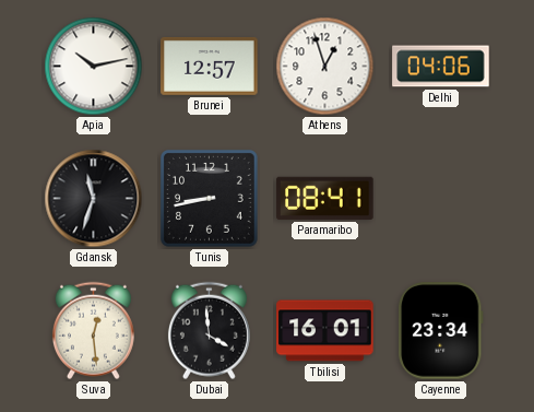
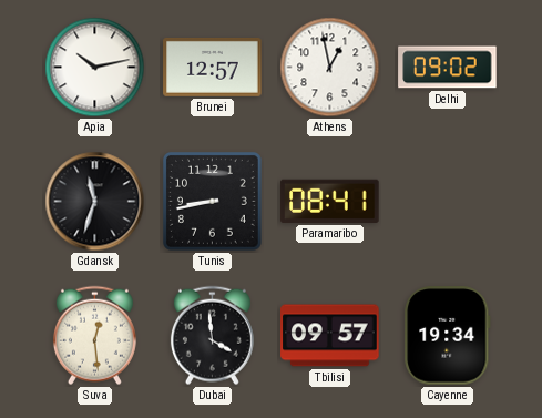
Athens: 12:57 -> 12:58
Delhi: 04:06 -> 09:02
Tbilisi: 16:01 -> 09:57
Cayenne: 23:34 -> 19:34
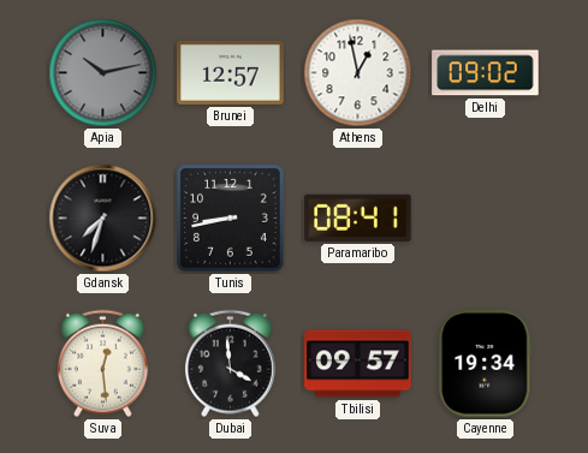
Apia dial: white -> grey
Gdansk: 11:33 -> 7:33
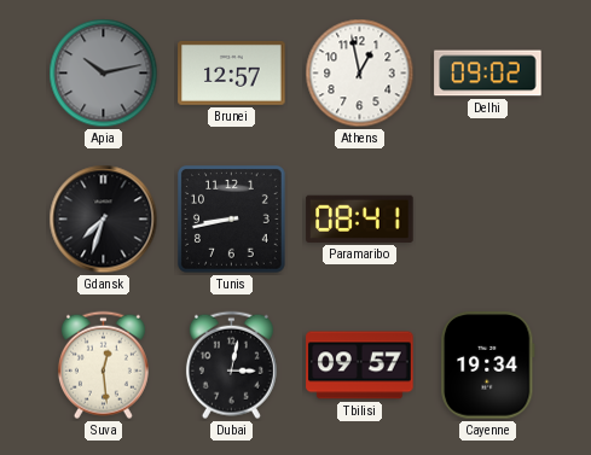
Dubai: 3:59 -> 3:02
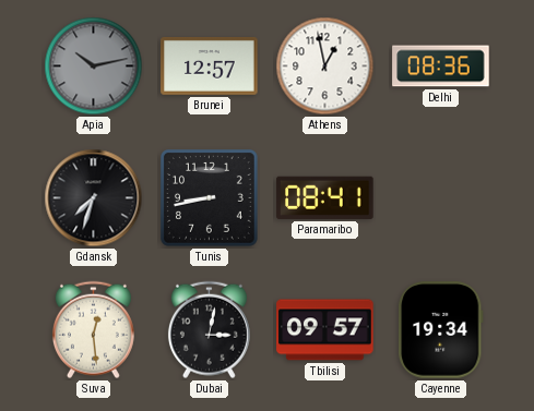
Delhi: 09:02 -> 08:36
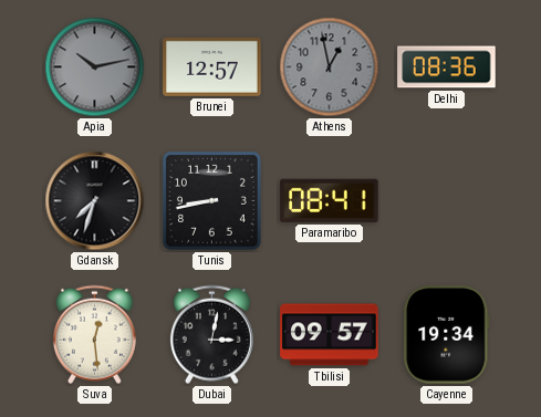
Athens dial: white -> grey
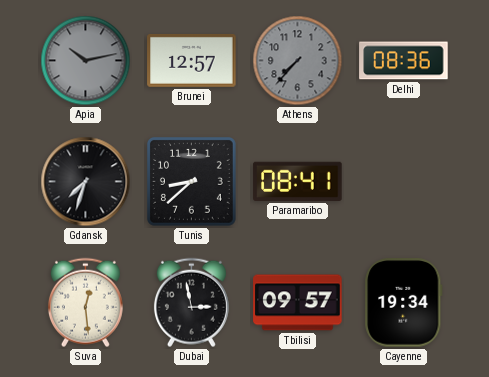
Athens: 12:58 -> 7:37
Tunis: 8:43 -> 8:38
Dubai: 3:02 -> 2:58
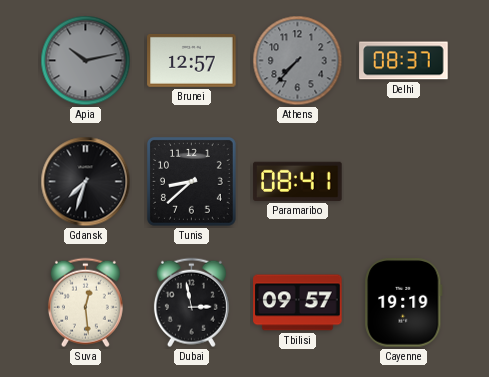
Delhi: 08:36 -> 08:37
Cayenne: 19:34 -> 19:19
